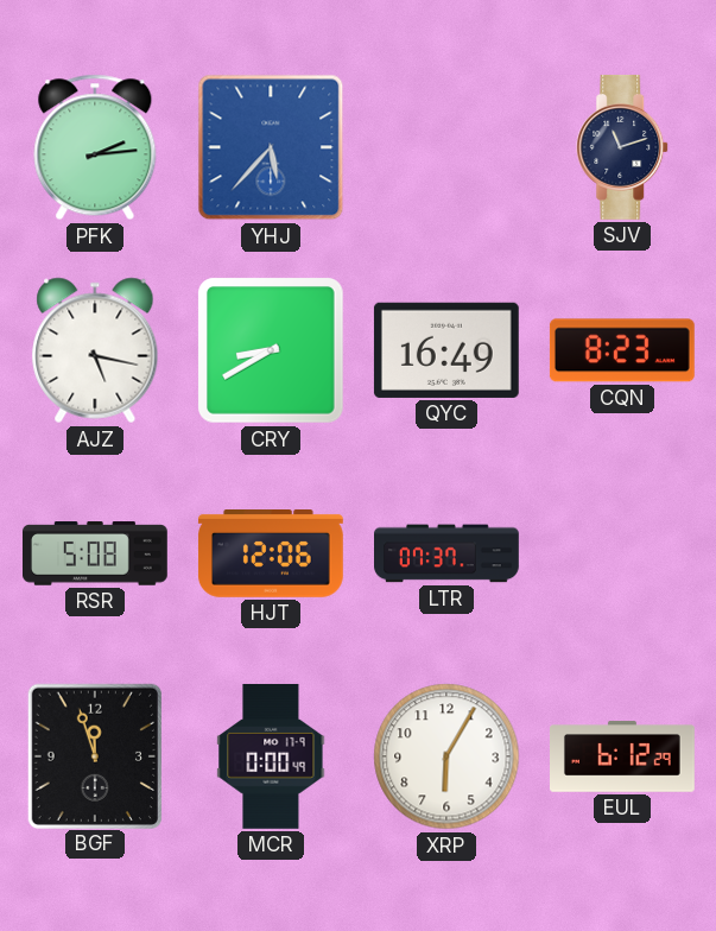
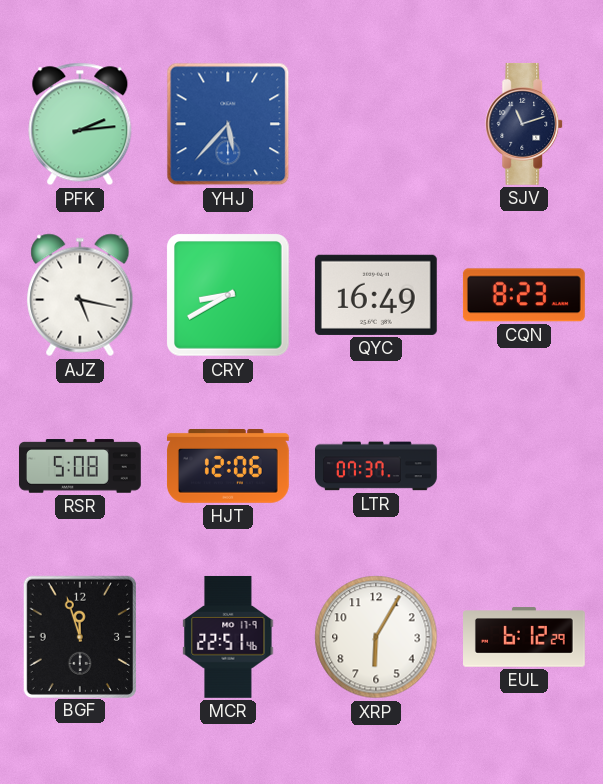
MCR: 0:00 -> 22:51
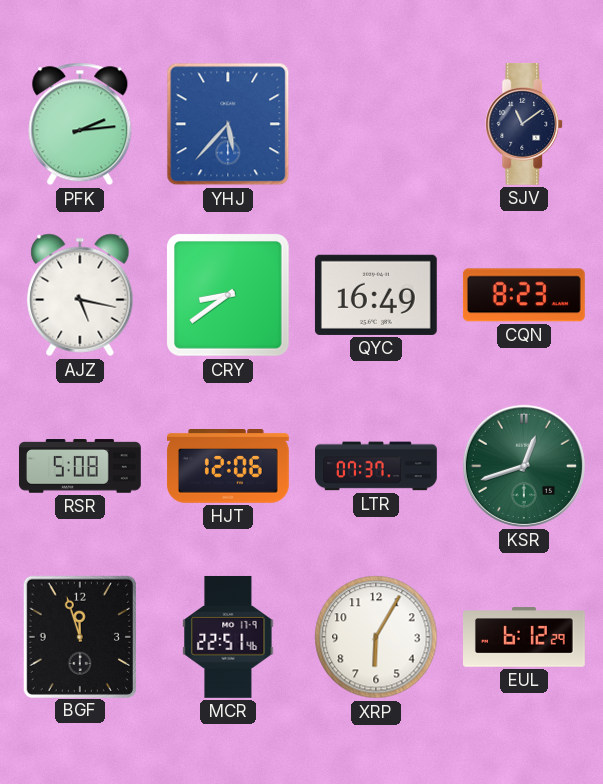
SJV: 11:12 -> 11:09
CRY: 8:40 -> 8:39
KSR: none -> 12:42
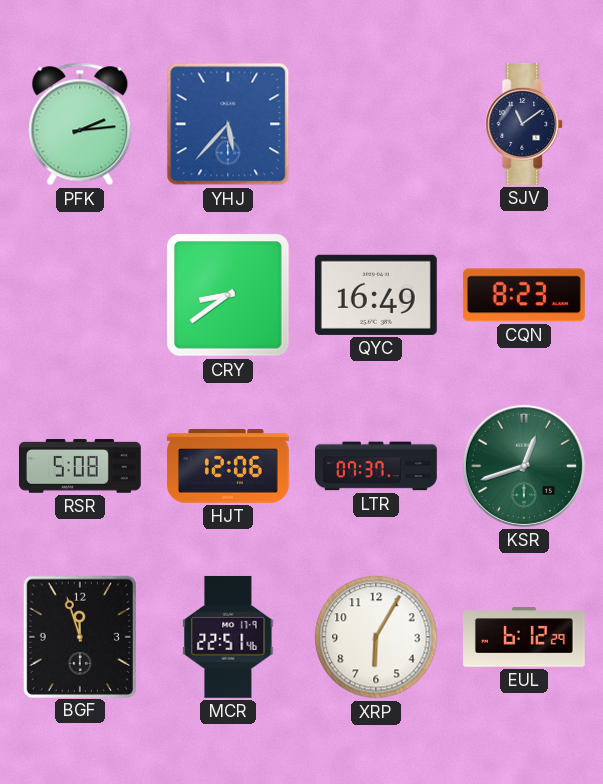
AJZ: 5:17 -> none
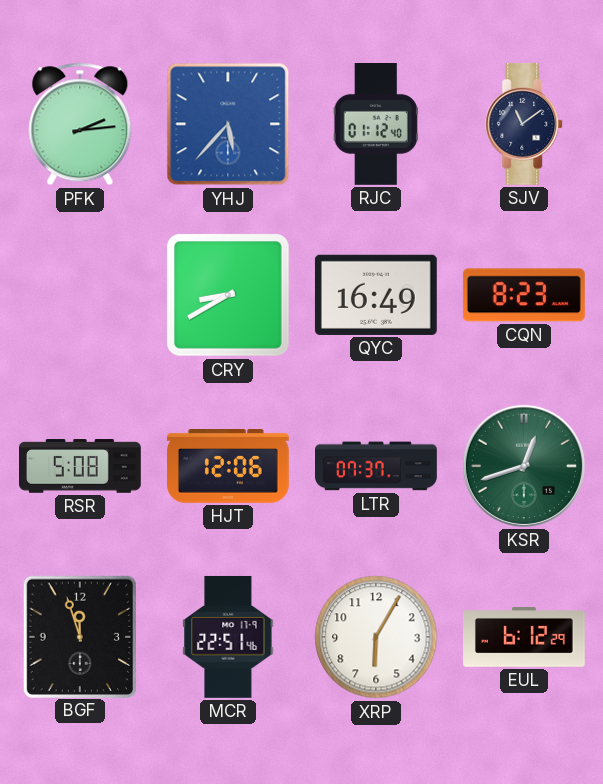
RJC: none -> 01:12
CRY: 8:39 -> 8:40
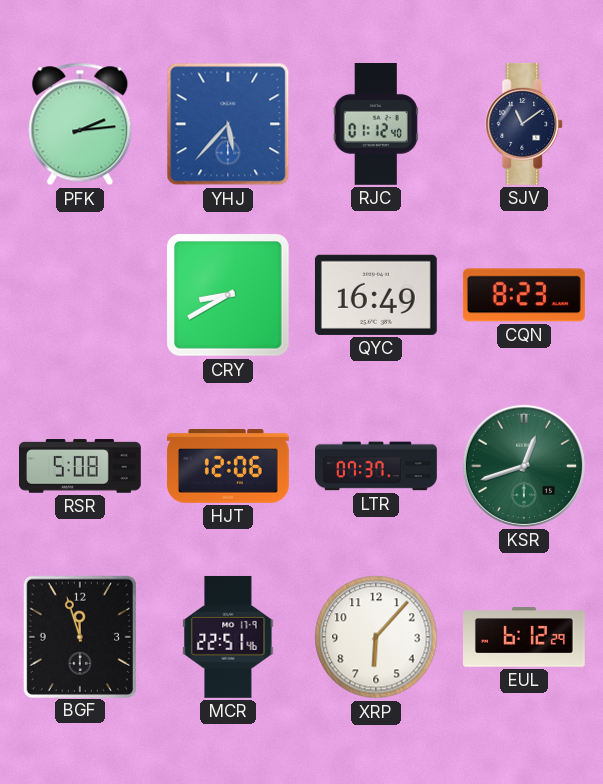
XRP: 6:05 -> 6:07
